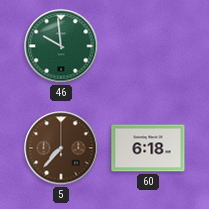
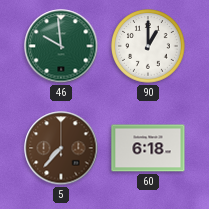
90: none -> 1:00
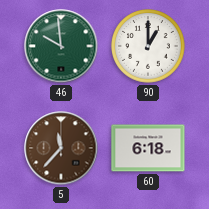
5: 7:37 -> 11:37
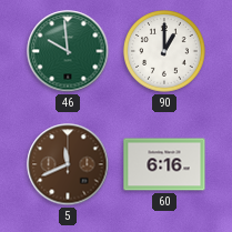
5: 11:37 -> 11:41
60: 6:18 -> 6:16
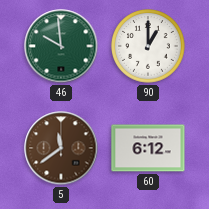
5: 11:41 -> 11:39
60: 6:16 -> 6:12
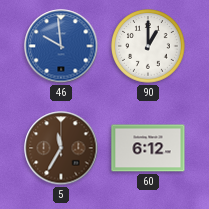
46 dial: green -> blue
5: 11:39 -> 11:35
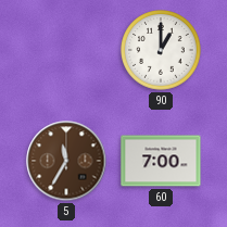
46: 9:59 -> none
60: 6:12 -> 7:00
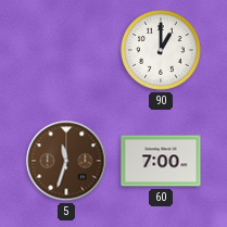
5: 11:35 -> 11:33
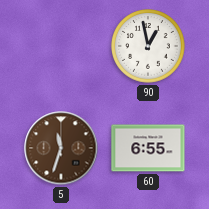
90: 1:00 -> 12:58
60: 7:00 -> 6:55
